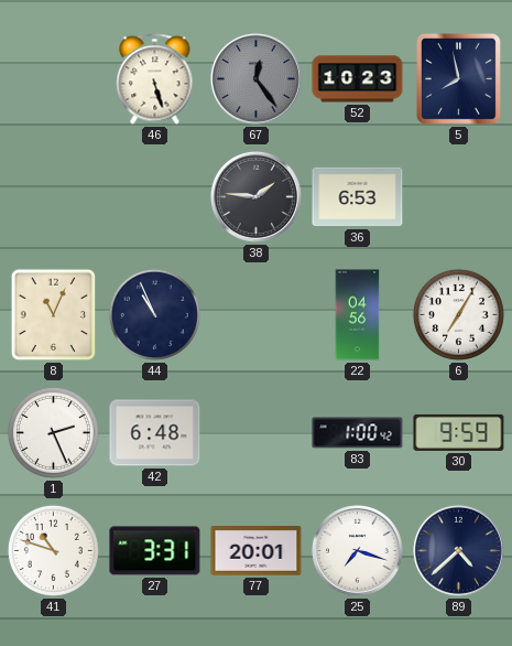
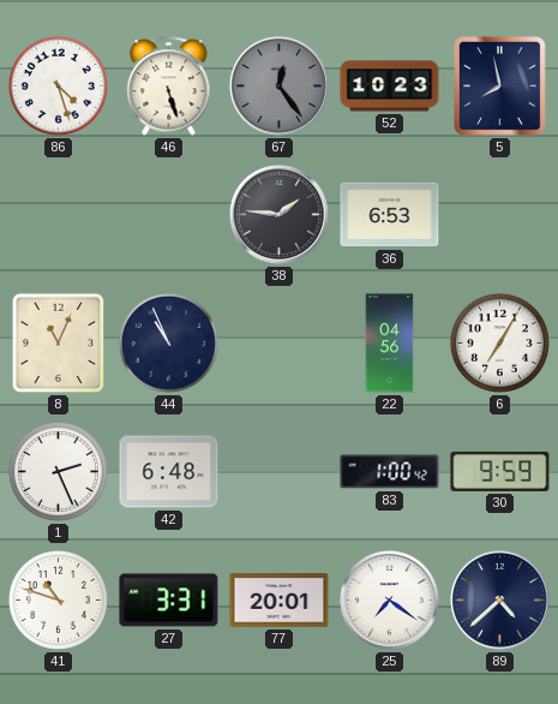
86: none -> 4:27
25: 7:18 -> 7:21
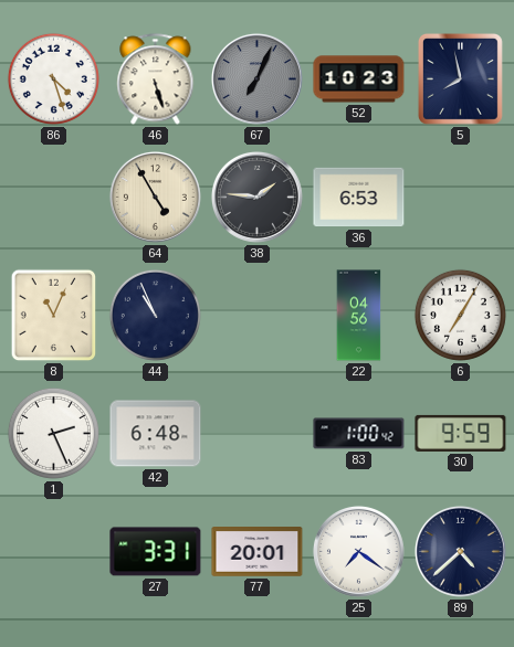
67: 12:24 -> 7:04
64: none -> 4:55
41: 10:48 -> none
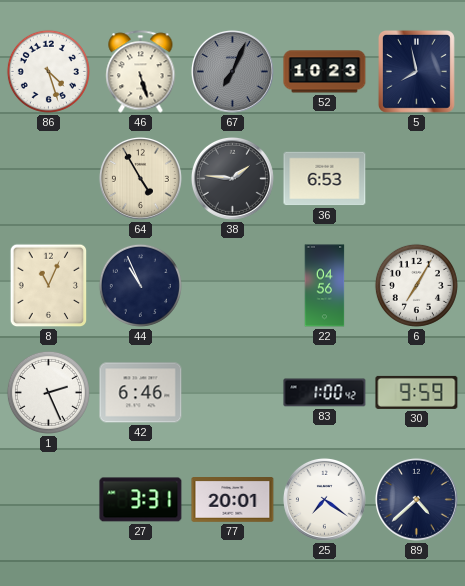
42: 6:48 -> 6:46
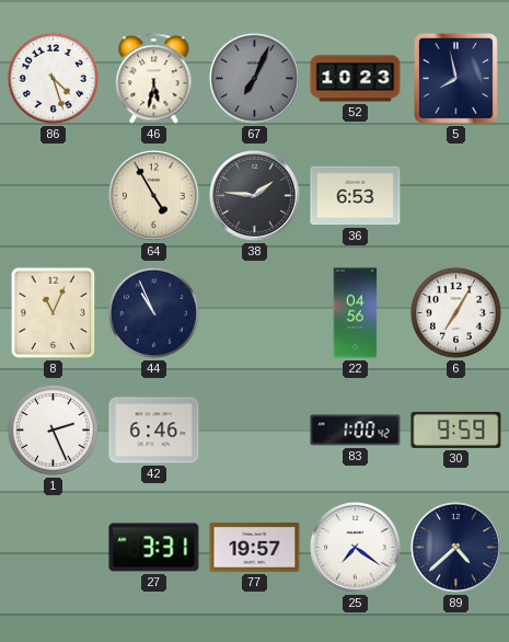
46: 5:27 -> 5:32
77: 20:01 -> 19:57
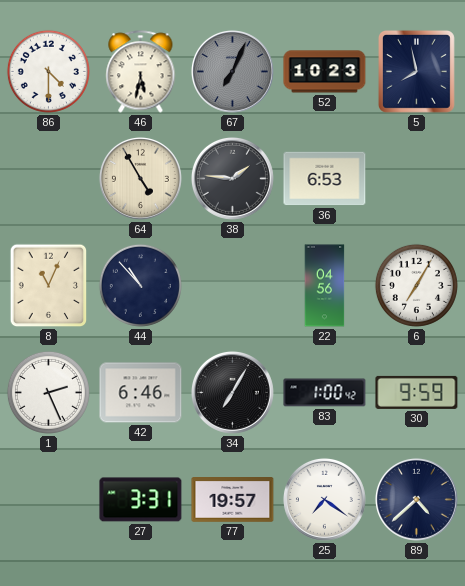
86: 4:27 -> 4:30
44: 10:56 -> 10:53
34: none -> 7:05
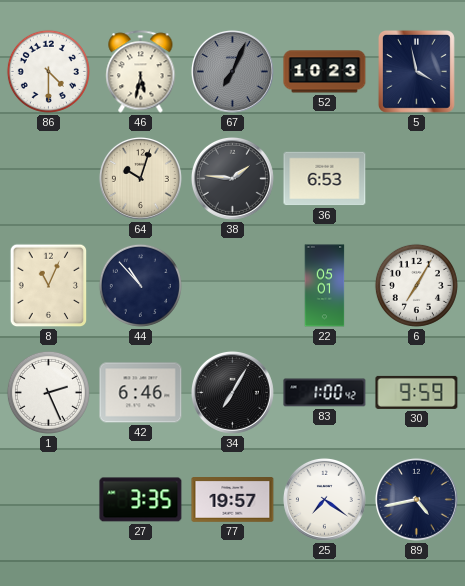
5: 7:58 -> 3:58
64: 4:55 -> 10:03
22: 04:56 -> 05:01
27: 3:31 -> 3:35
89: 4:38 -> 4:43
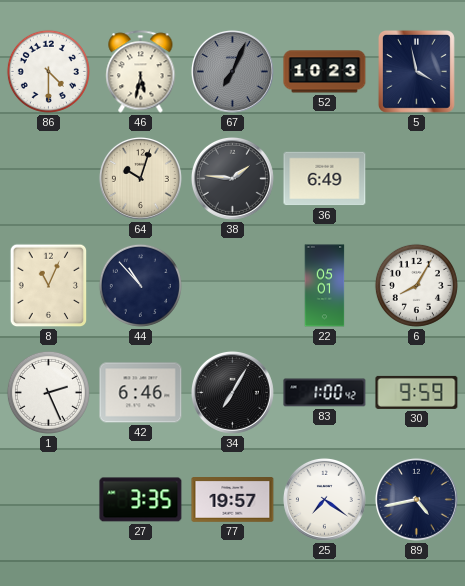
36: 6:53 -> 6:49
6: 7:05 -> 8:05
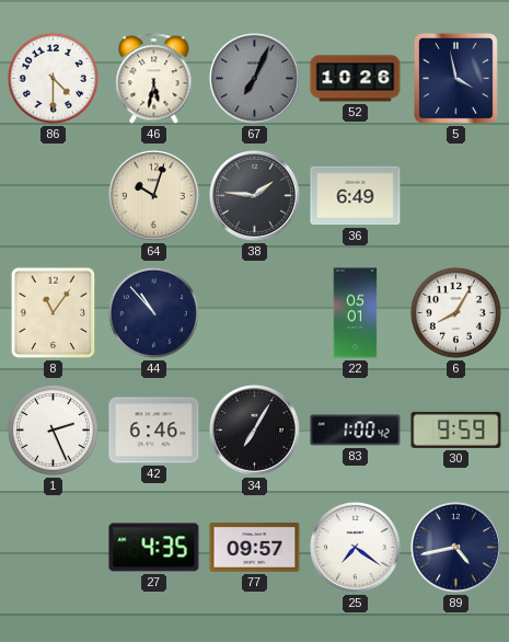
52: 10:23 -> 10:26
8: 11:04 -> 11:06
27: 3:35 -> 4:35
77: 19:57 -> 09:57
